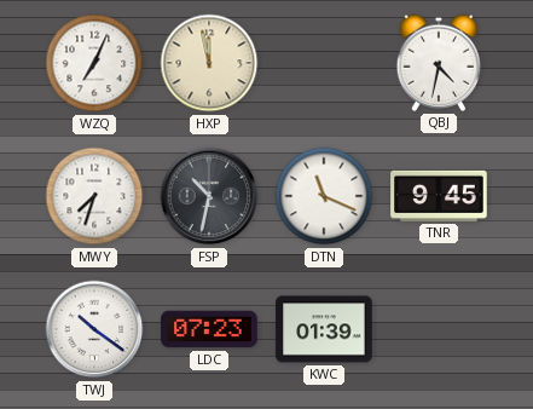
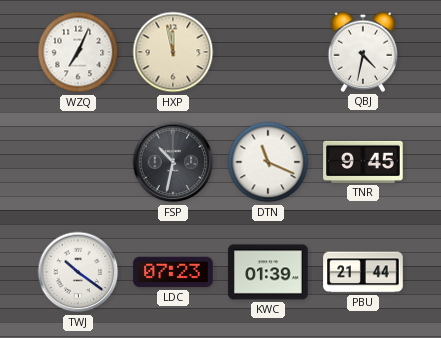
MWY: 7:33 -> none
PBU: none -> 21:44
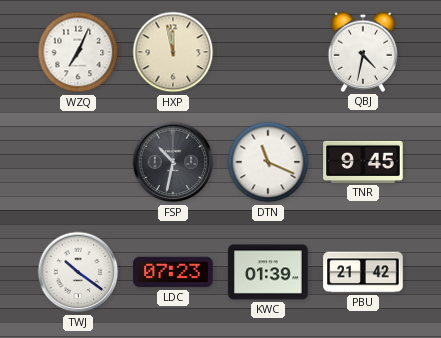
PBU: 21:44 -> 21:42
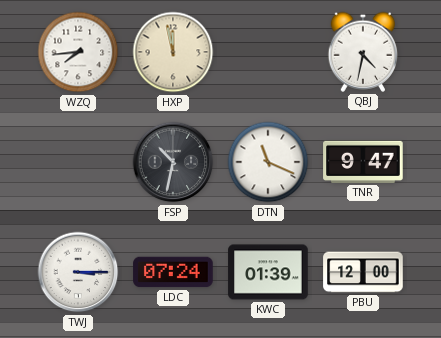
WZQ: 7:04 -> 7:44
TNR: 9:45 -> 9:47
TWJ: 10:21 -> 3:15
LDC: 07:23 -> 07:24
PBU: 21:42 -> 12:00
